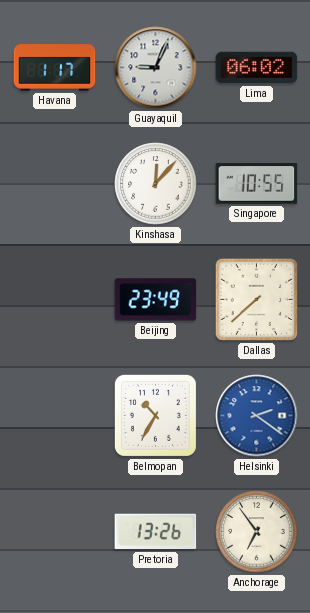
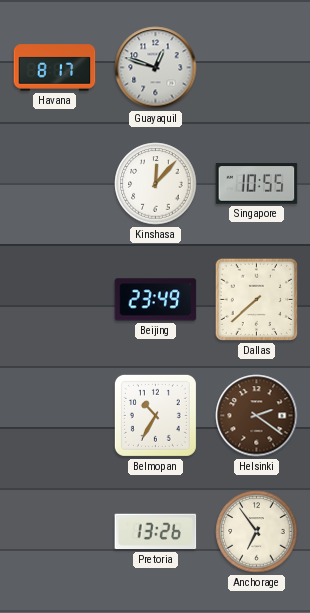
Havana: 1:17 -> 8:17
Guayaquil: 9:04 -> 12:48
Lima: 06:02 -> none
Helsinki dial: blue -> brown
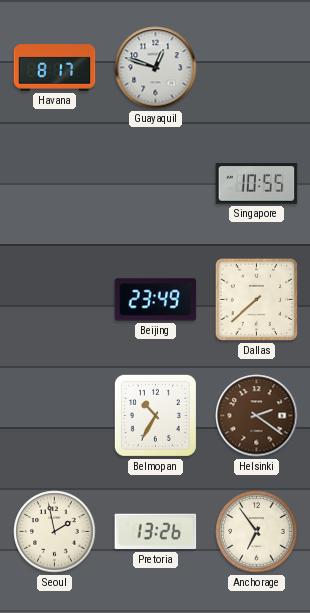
Kinshasa: 12:07 -> none
Seoul: none -> 1:58
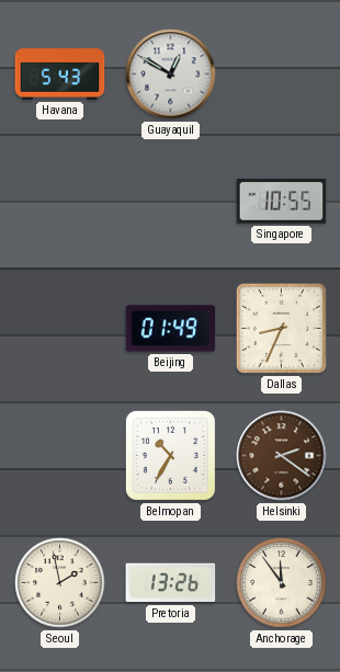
Havana: 8:17 -> 5:43
Guayaquil: 12:48 -> 12:50
Beijing: 23:49 -> 01:49
Dallas: 7:38 -> 8:34
Anchorage: 6:54 -> 11:54
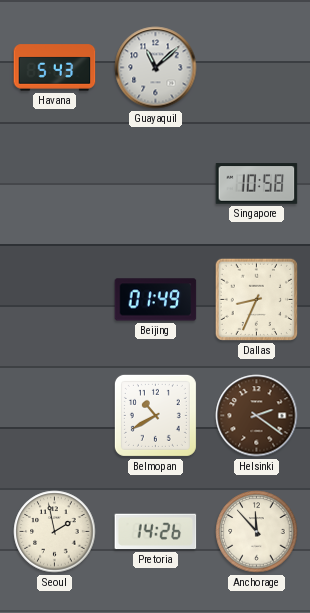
Guayaquil: 12:50 -> 11:08
Singapore: 10:55 -> 10:58
Belmopan: 10:35 -> 10:40
Pretoria: 13:26 -> 14:26
Anchorage: 11:54 -> 11:53
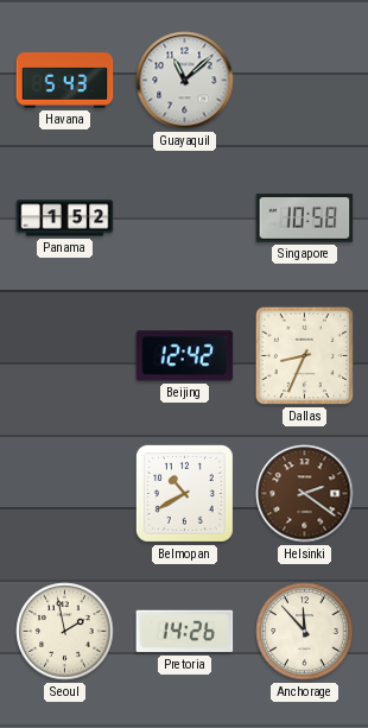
Panama: none -> 1:52
Beijing: 01:49 -> 12:42
